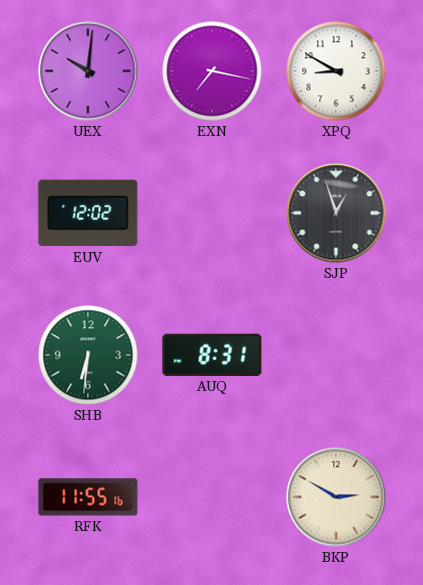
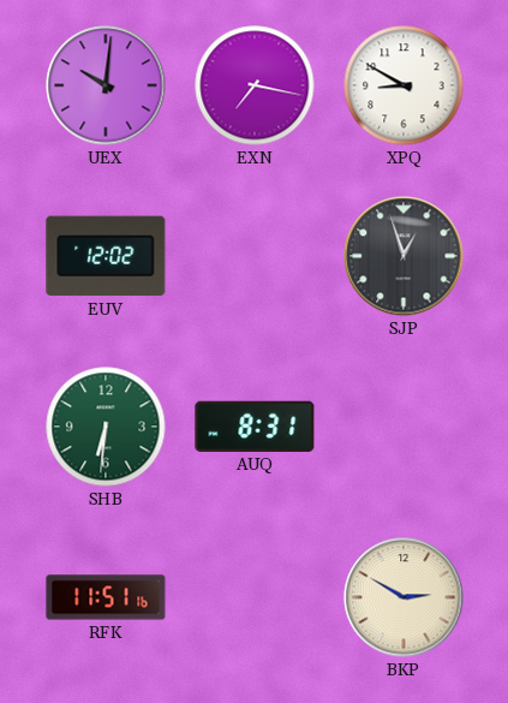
RFK: 11:55 -> 11:51
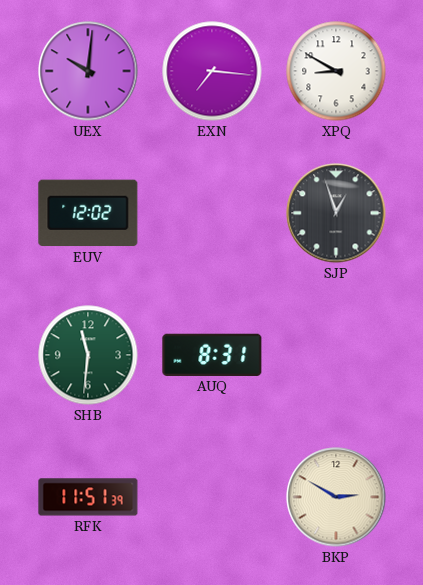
EXN: 7:17 -> 7:16
SHB: 6:31 -> 11:31
RFK: 11:51:16 -> 11:51:39
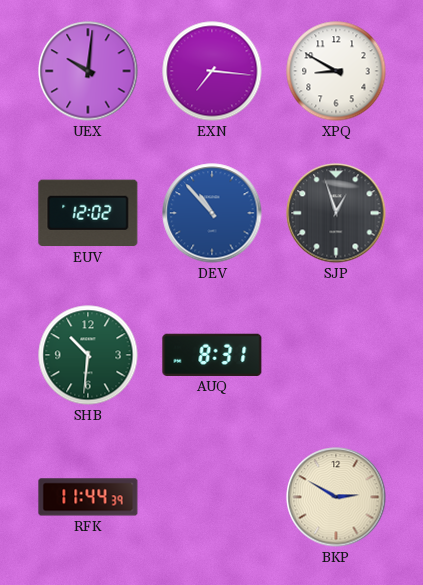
DEV: none -> 10:53
SHB: 11:31 -> 10:31
RFK: 11:51 -> 11:44
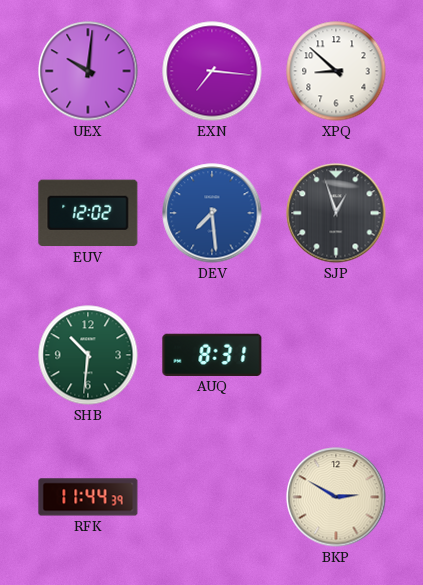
XPQ: 8:50 -> 8:52
DEV: 10:53 -> 7:29
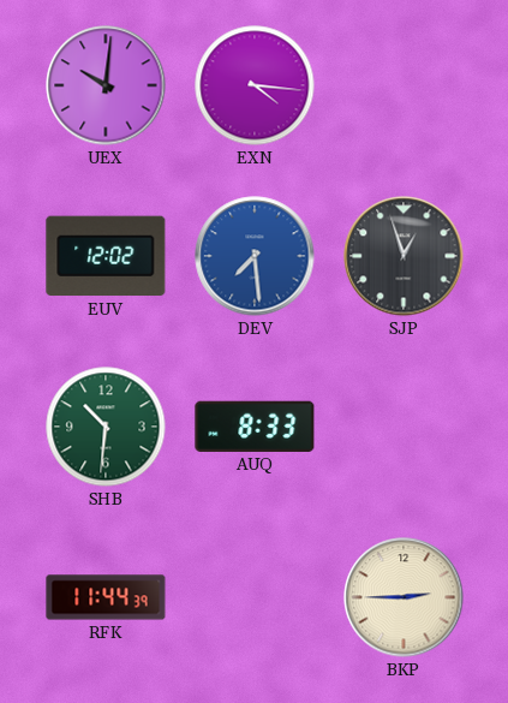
EXN: 7:16 -> 4:16
XPQ: 8:52 -> none
AUQ: 8:31 -> 8:33
BKP: 2:50 -> 2:45
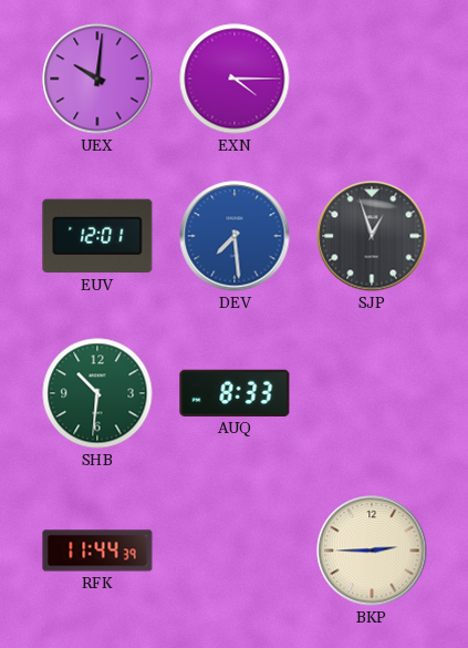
EXN: 4:16 -> 4:15
EUV: 12:02 -> 12:01
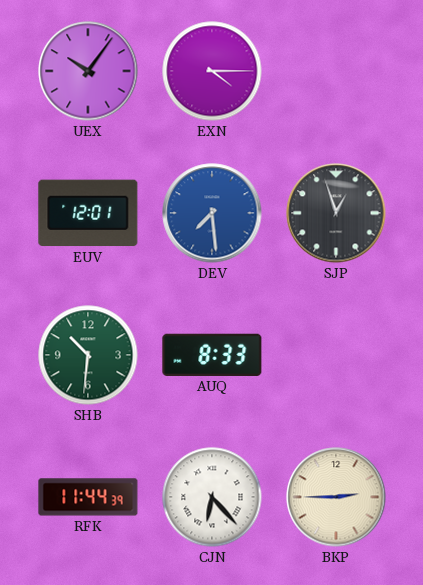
UEX: 10:01 -> 10:06
CJN: none -> 6:23
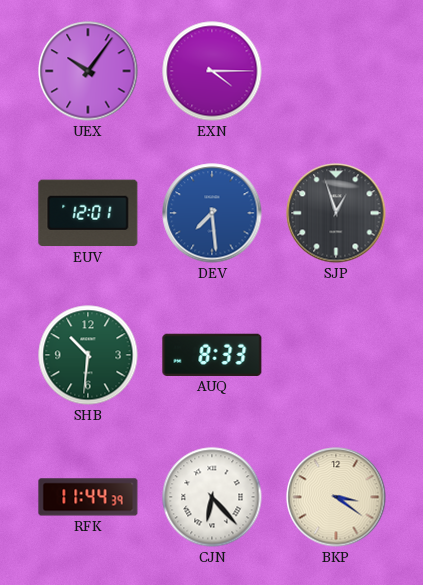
BKP: 2:45 -> 3:21
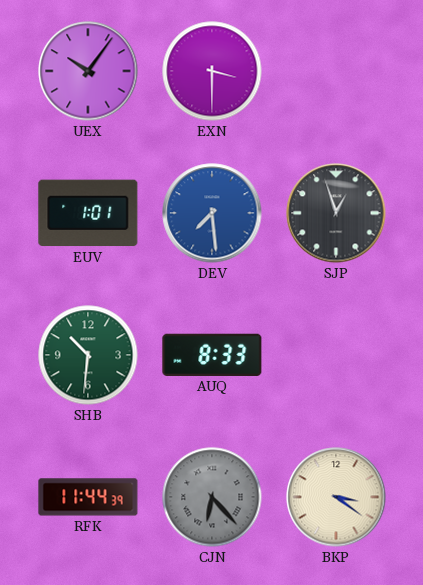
EXN: 4:15 -> 3:30
EUV: 12:01 -> 1:01
CJN dial: white -> grey
